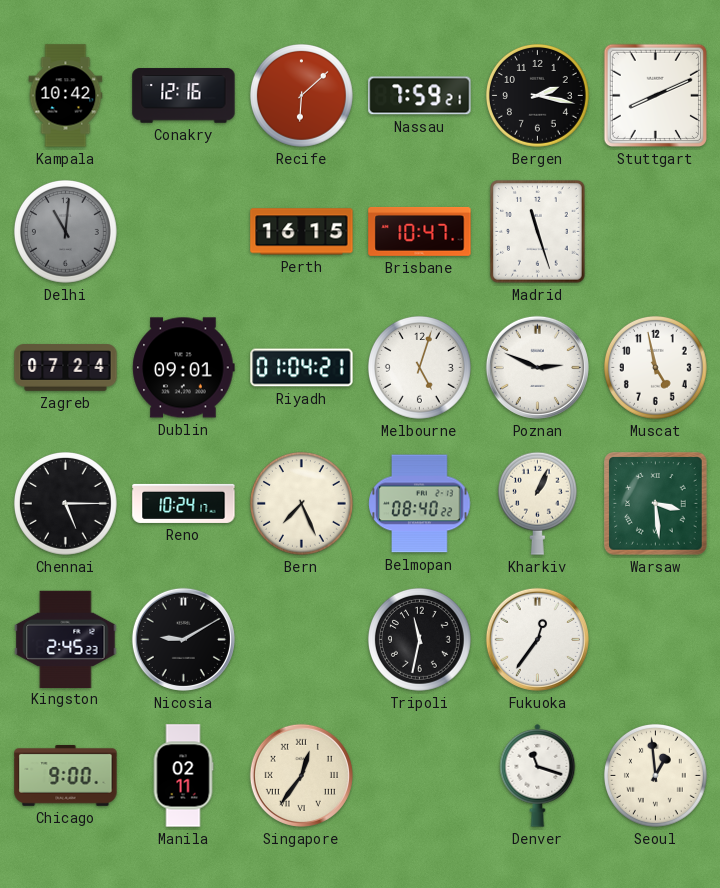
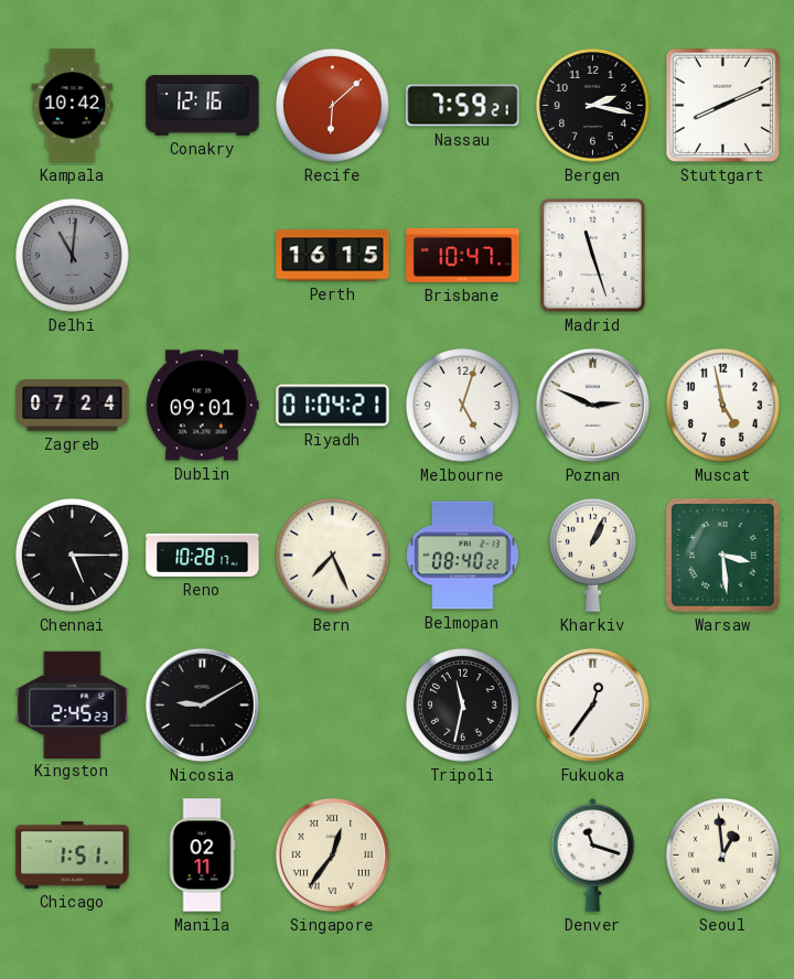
Reno: 10:24 -> 10:28
Chicago: 9:00 -> 1:51
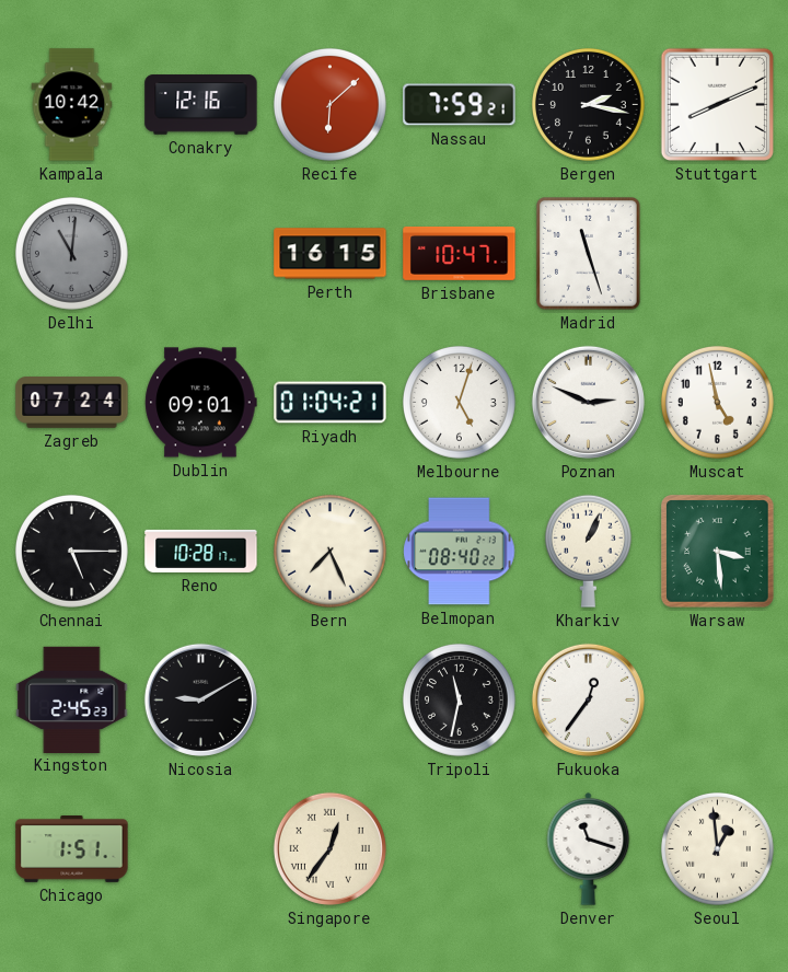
Manila: 02:11 -> none
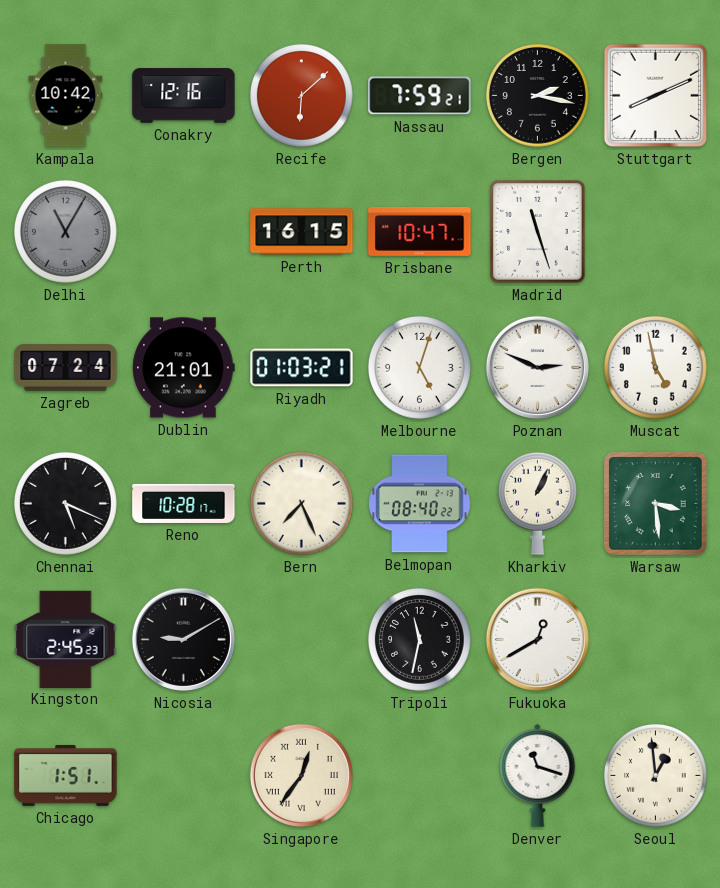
Delhi: 11:01 -> 11:05
Dublin: 09:01 -> 21:01
Riyadh: 01:04 -> 01:03
Chennai: 5:15 -> 5:19
Fukuoka: 12:36 -> 12:40
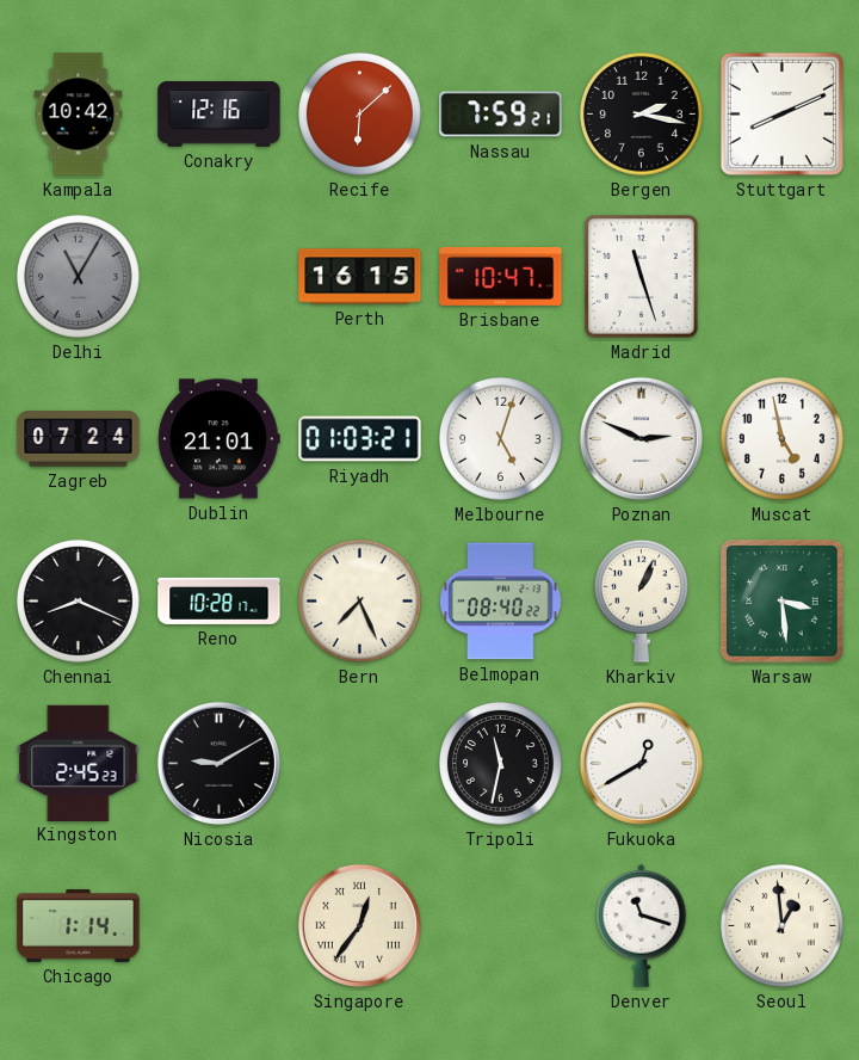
Chennai: 5:19 -> 8:19
Chicago: 1:51 -> 1:14
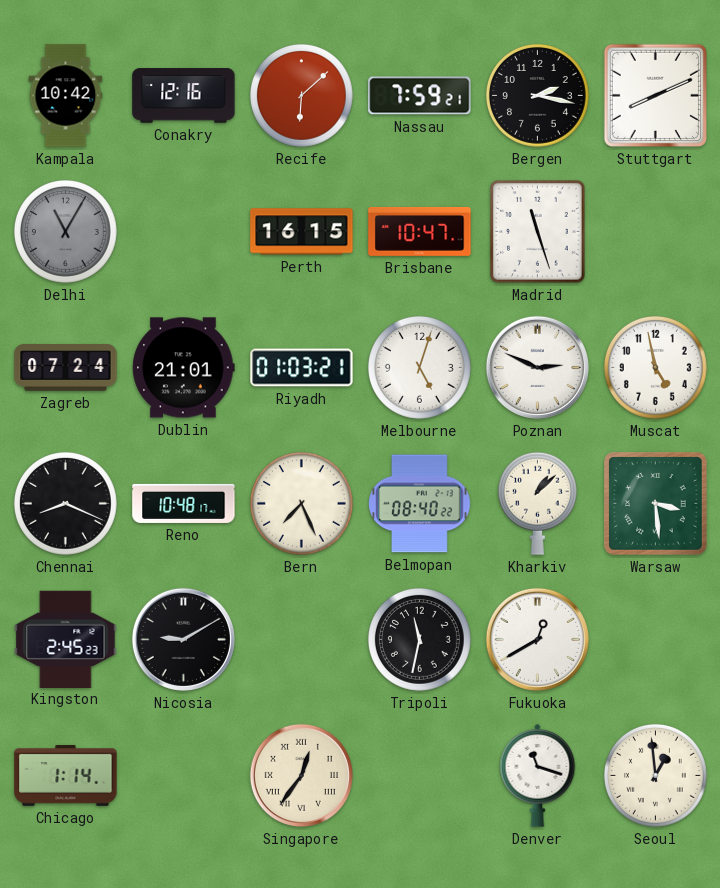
Reno: 10:28 -> 10:48
Kharkiv: 1:04 -> 1:08
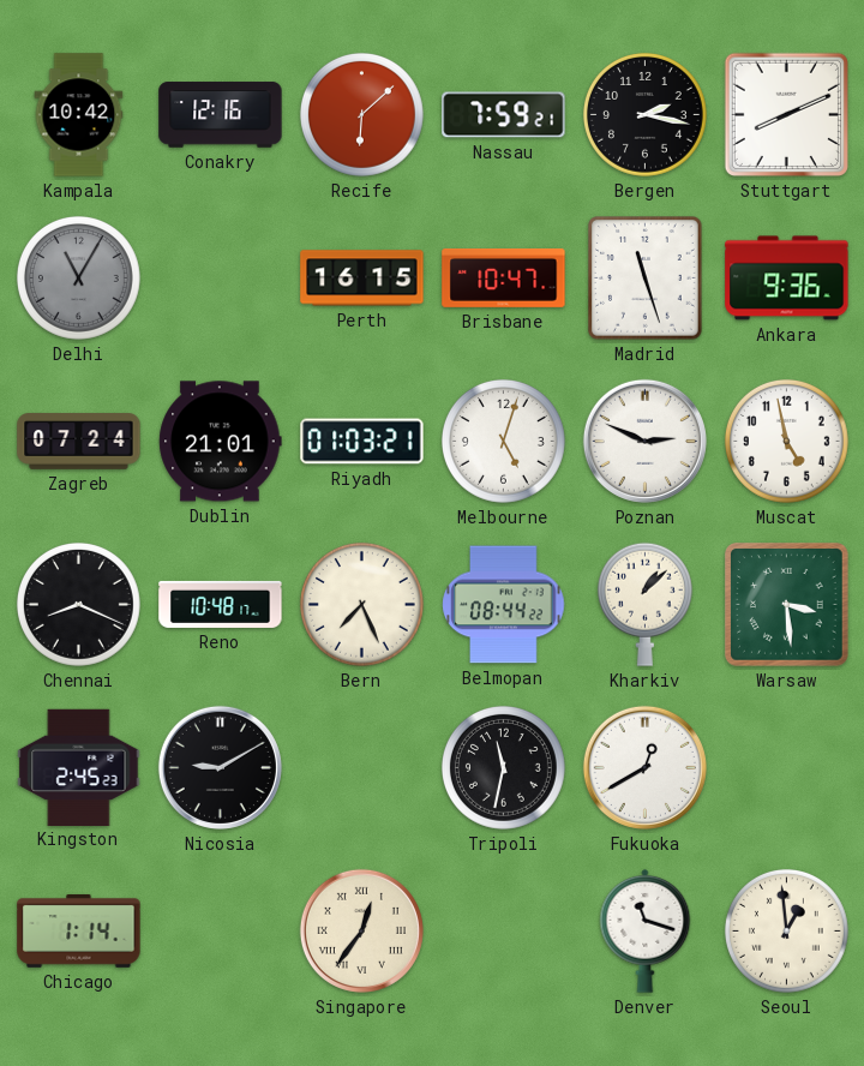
Ankara: none -> 9:36
Belmopan: 08:40 -> 08:44
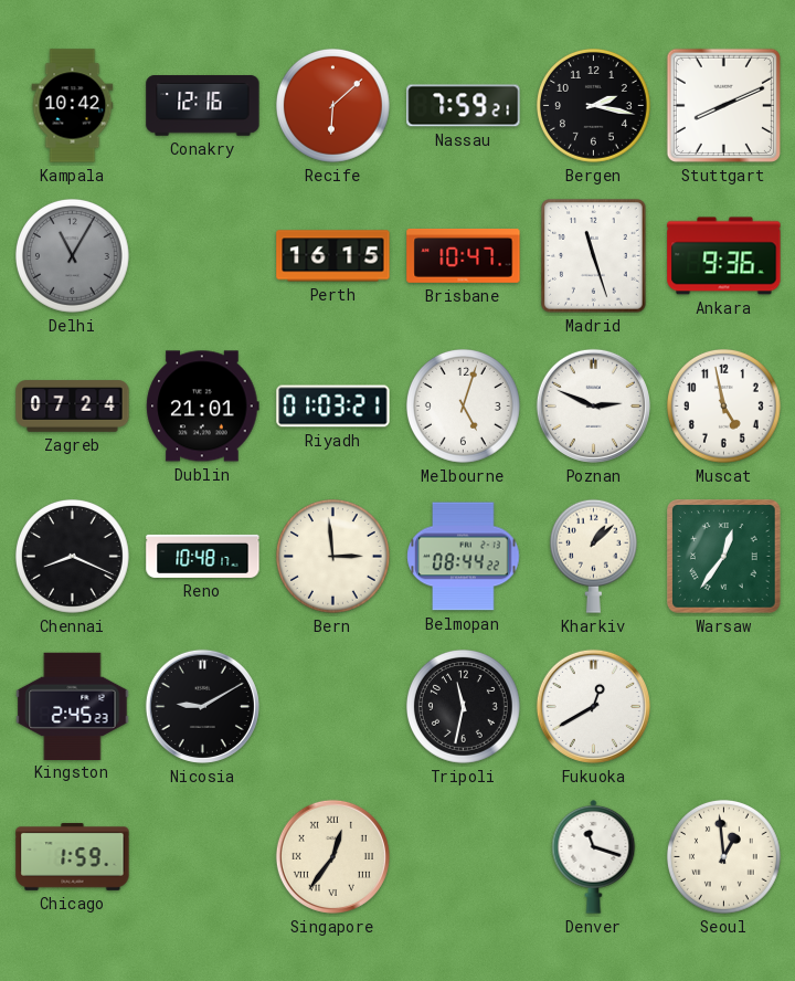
Bern: 7:26 -> 2:59
Warsaw: 3:29 -> 12:36
Chicago: 1:14 -> 1:59
